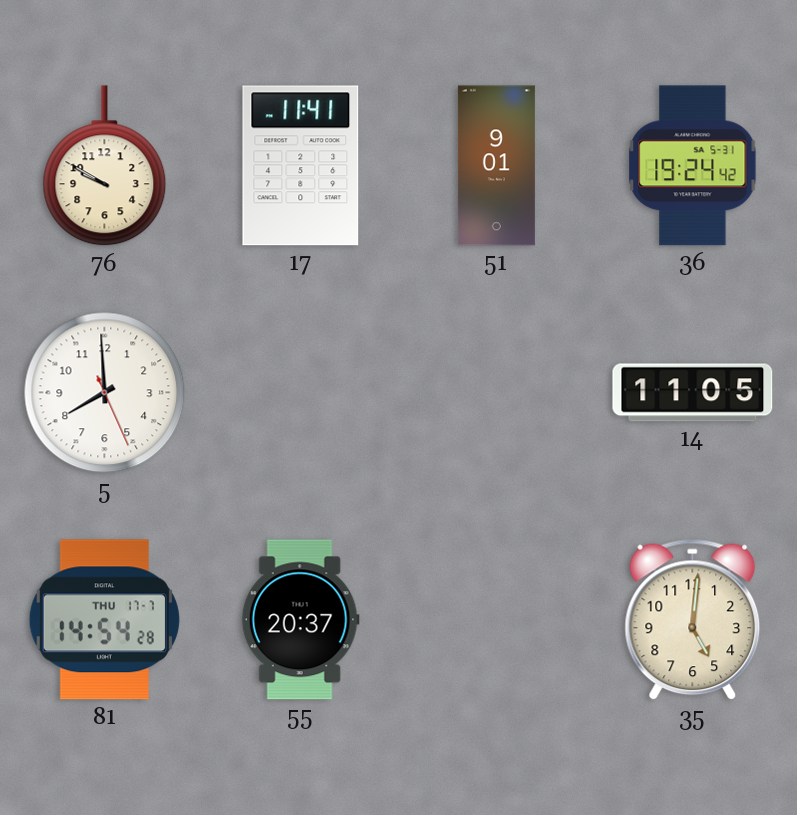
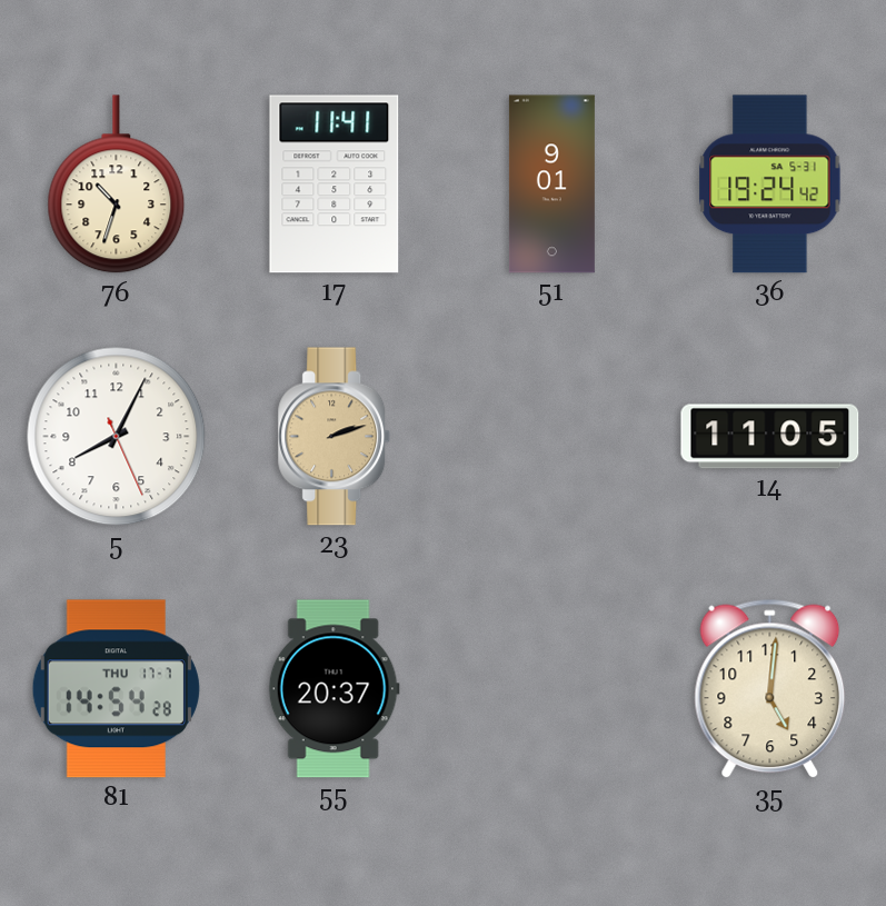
76: 9:50 -> 10:33
5: 7:59 -> 8:04
23: none -> 2:12
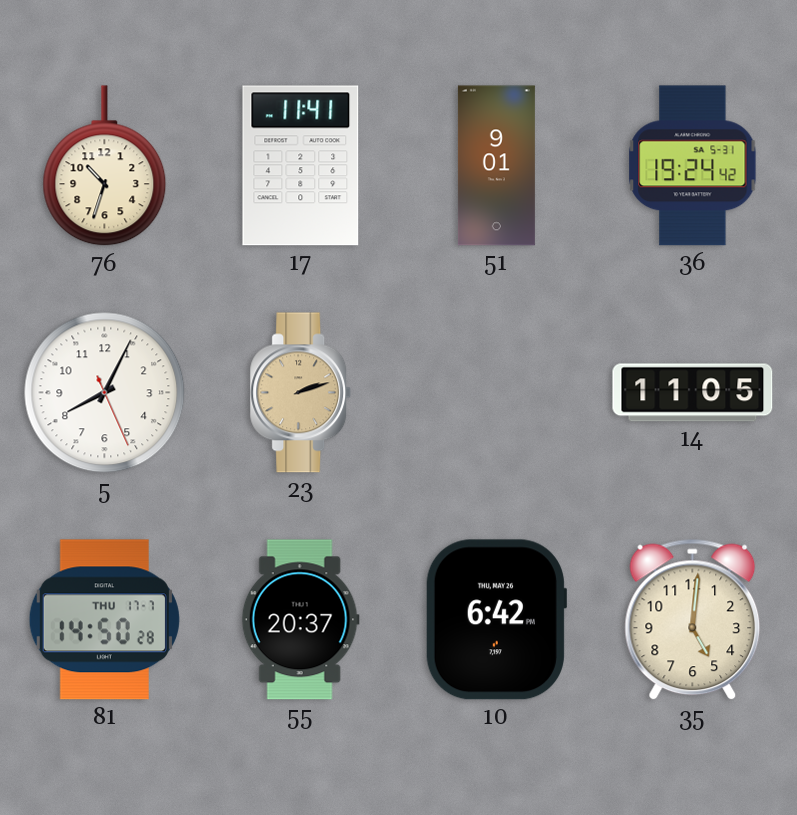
81: 14:54 -> 14:50
10: none -> 6:42
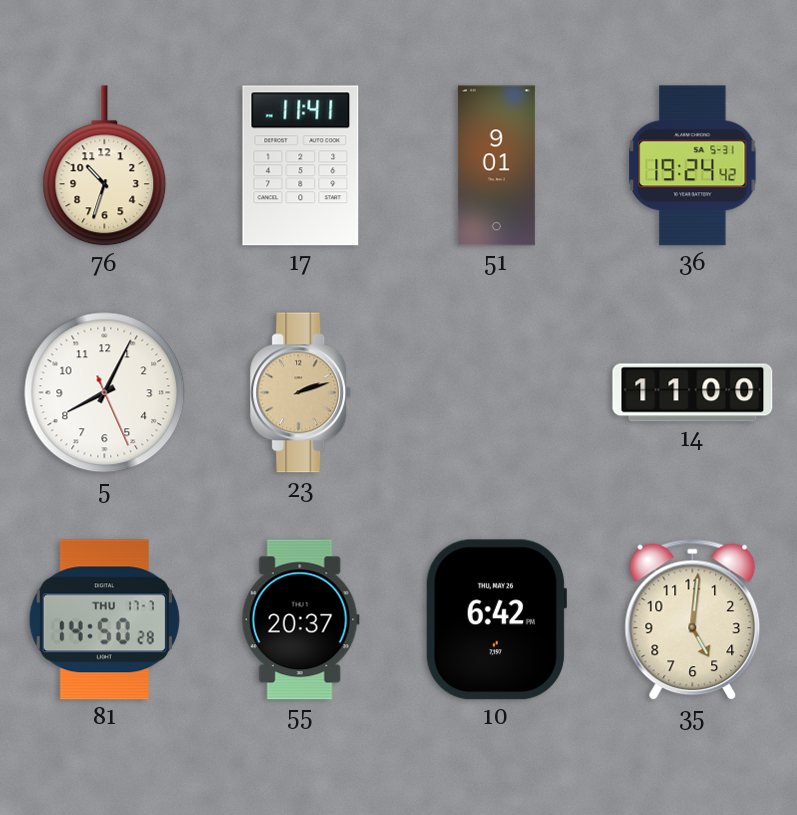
14: 11:05 -> 11:00
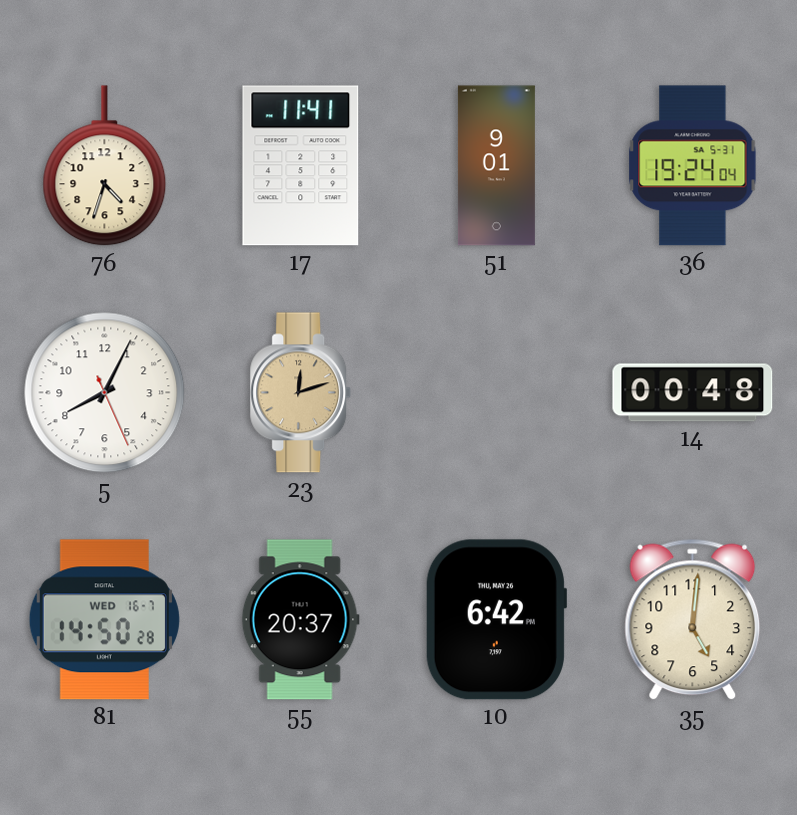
76: 10:33 -> 4:33
36: 19:24:42 -> 19:24:04
23: 2:12 -> 12:12
14: 11:00 -> 00:48
81 date: THU 17-7 -> WED 16-7
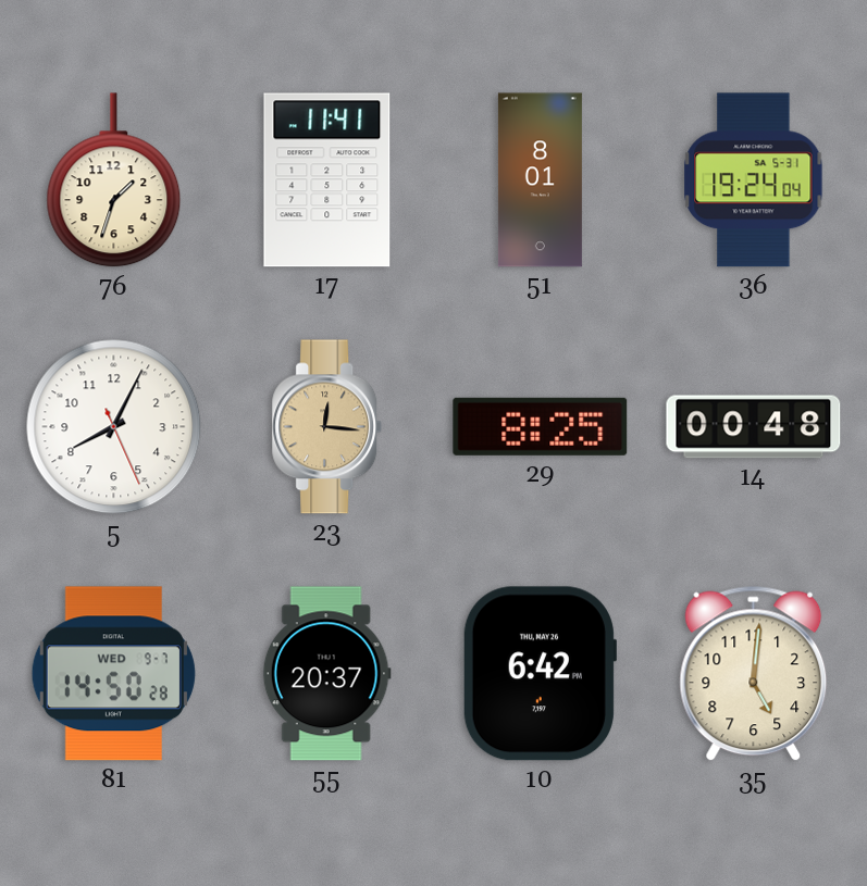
76: 4:33 -> 1:33
51: 9:01 -> 8:01
23: 12:12 -> 12:16
29: none -> 8:25
81 date: WED 16-7 -> WED 9-7
